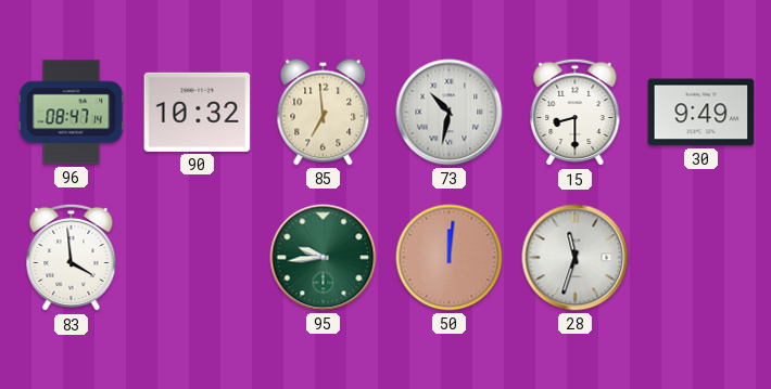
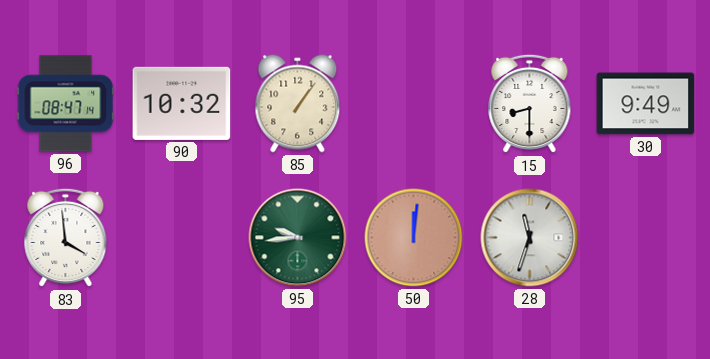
85: 6:59 -> 1:06
73: 10:32 -> none
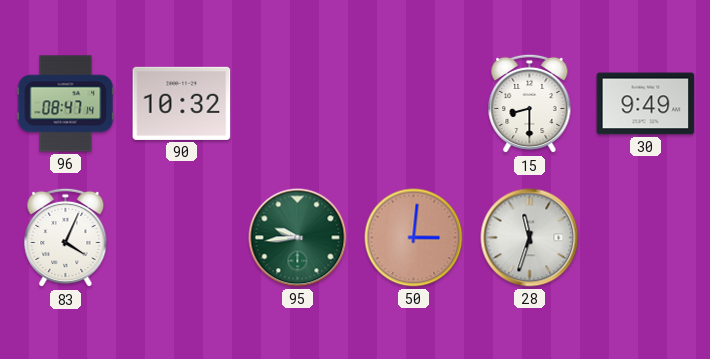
85: 1:06 -> none
83: 3:59 -> 4:04
50: 12:01 -> 3:01
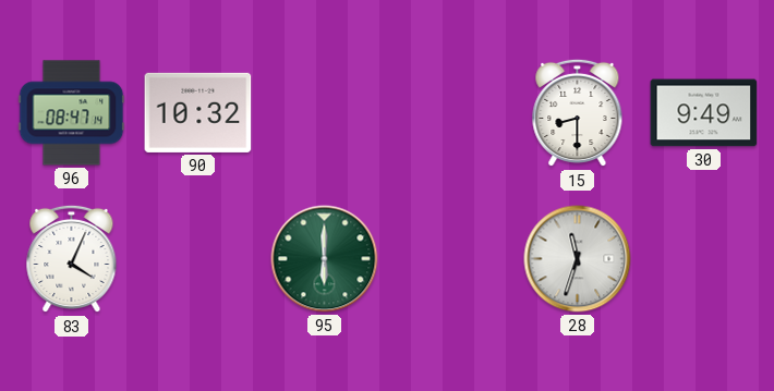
95: 9:44 -> 6:00
50: 3:01 -> none
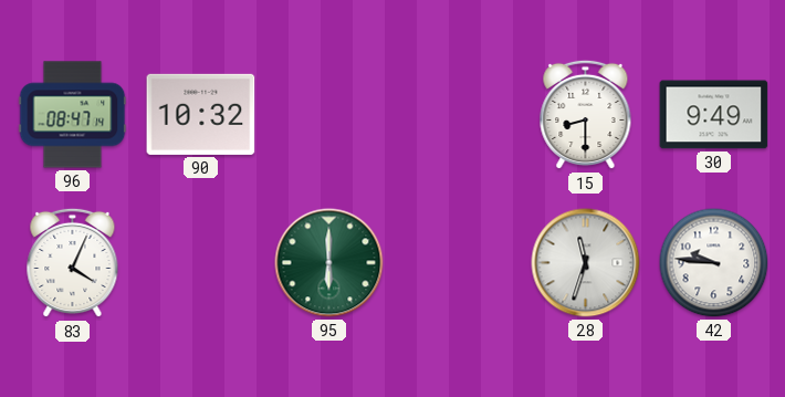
42: none -> 9:46
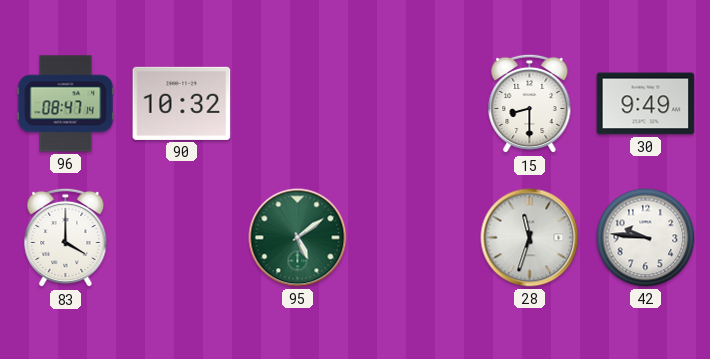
83: 4:04 -> 4:00
95: 6:00 -> 5:09
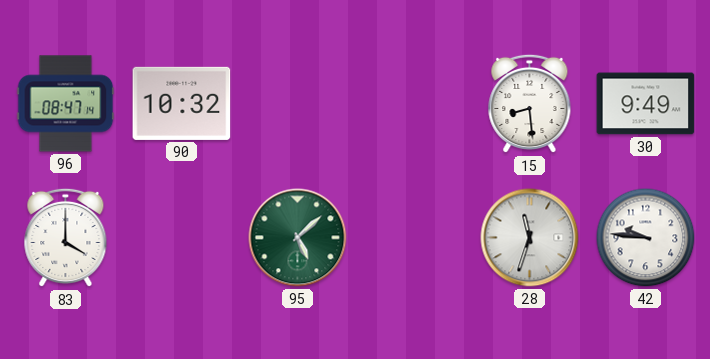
15: 8:30 -> 8:29
95: 5:09 -> 5:08
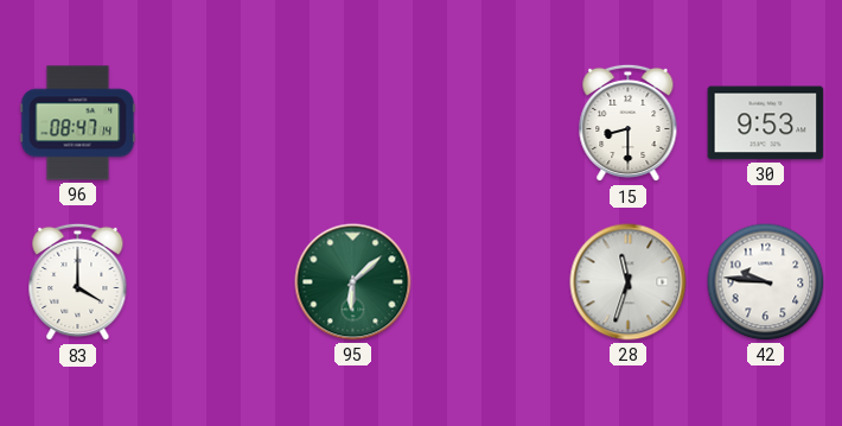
90: 10:32 -> none
15: 8:29 -> 8:30
30: 9:49 -> 9:53
95: 5:08 -> 6:08
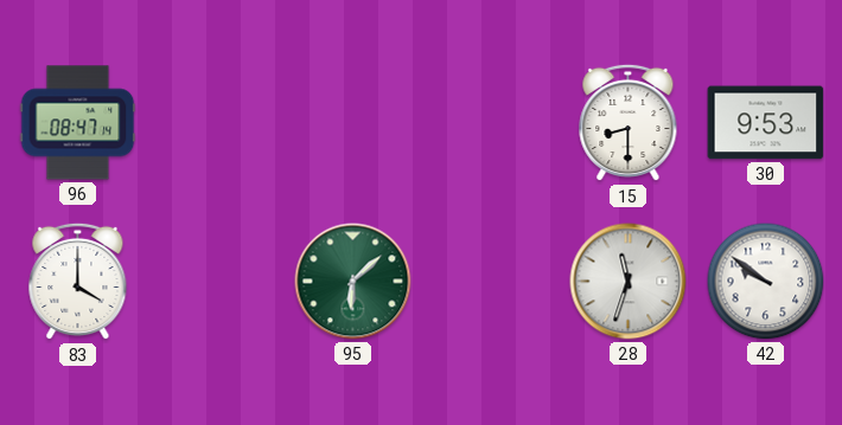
42: 9:46 -> 9:51
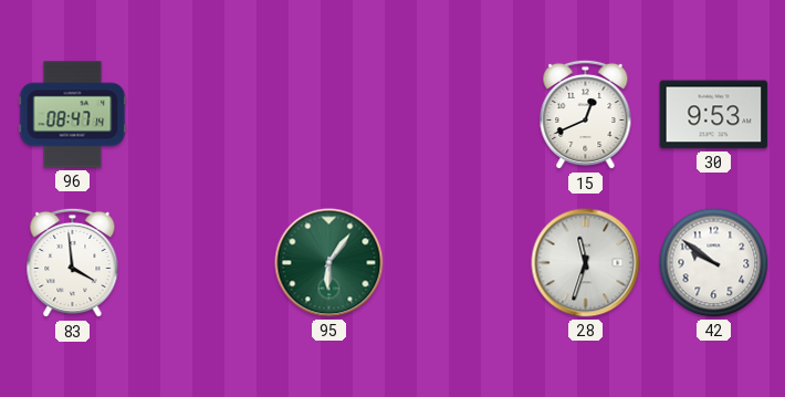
15: 8:30 -> 12:41
83: 4:00 -> 3:59
95: 6:08 -> 6:06
